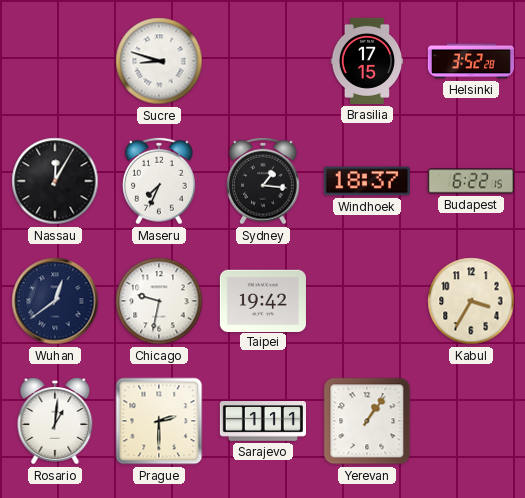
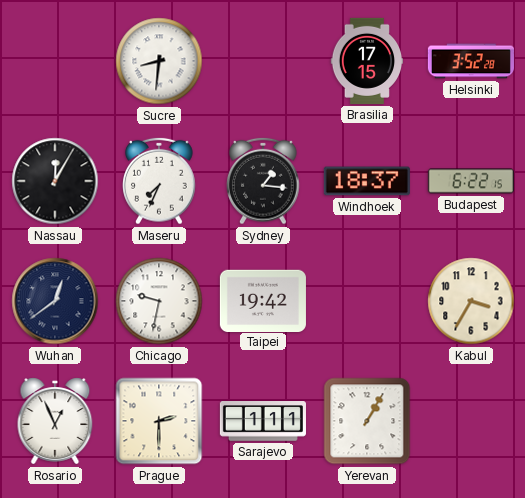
Sucre: 8:48 -> 8:31
Rosario: 1:01 -> 12:56
Yerevan: 1:06 -> 1:05
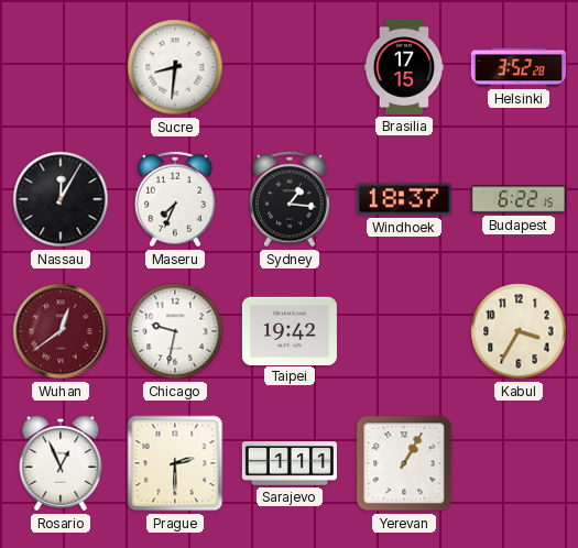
Wuhan dial: navy -> burgundy
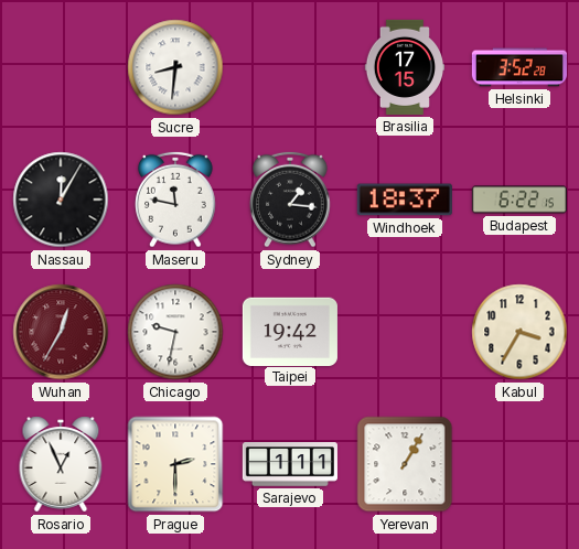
Maseru: 7:34 -> 11:47
Wuhan: 12:39 -> 12:35
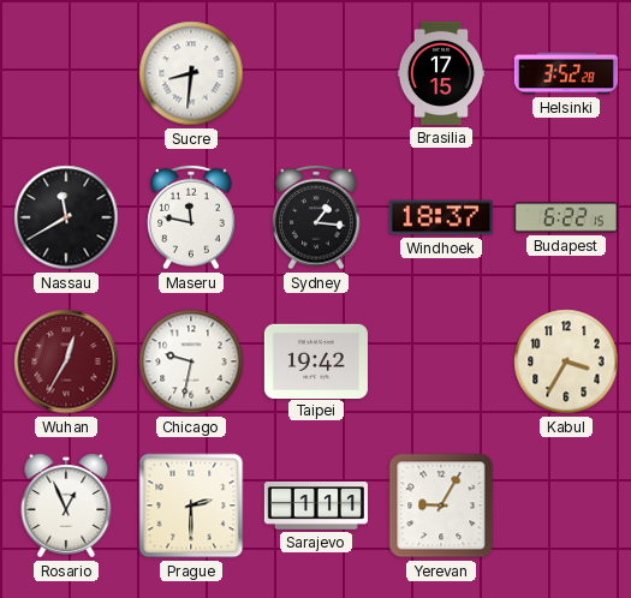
Nassau: 12:05 -> 11:40
Yerevan: 1:05 -> 9:05
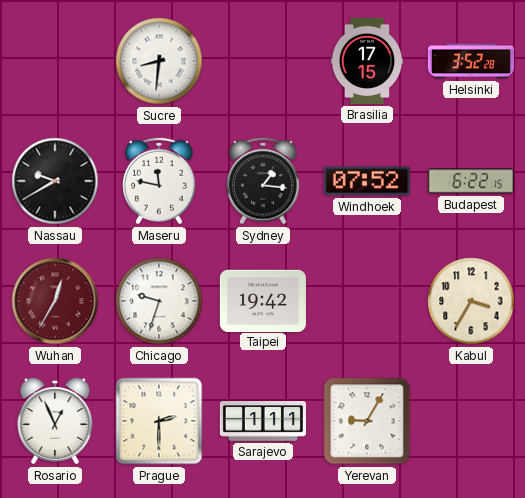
Nassau: 11:40 -> 9:40
Windhoek: 18:37 -> 07:52
Chicago: 9:32 -> 9:33
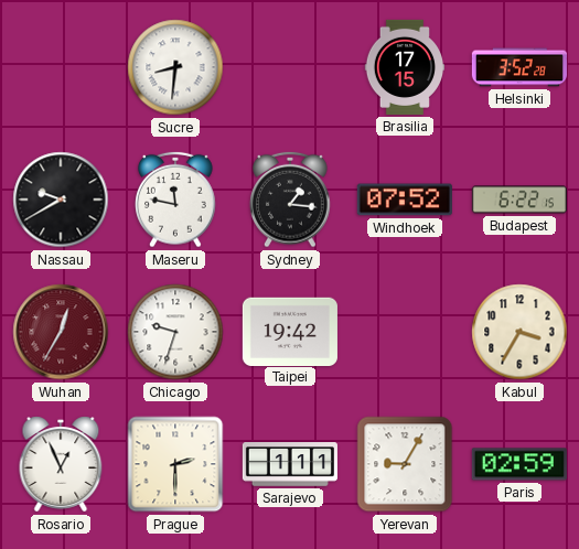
Paris: none -> 02:59
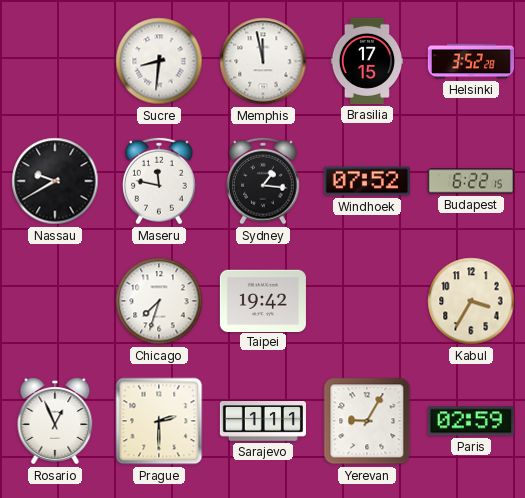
Memphis: none -> 11:58
Wuhan: 12:35 -> none
Chicago: 9:33 -> 7:33
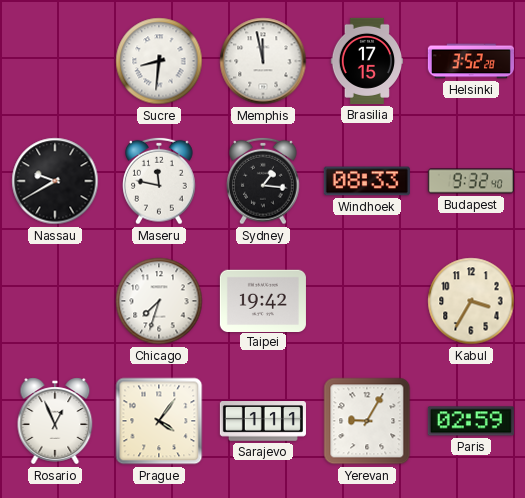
Windhoek: 07:52 -> 08:33
Budapest: 6:22 -> 9:32
Prague: 2:30 -> 4:06
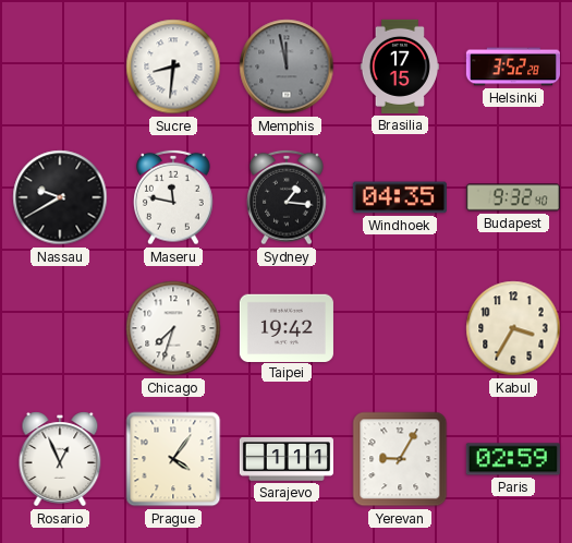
Memphis dial: white -> grey
Windhoek: 08:33 -> 04:35
